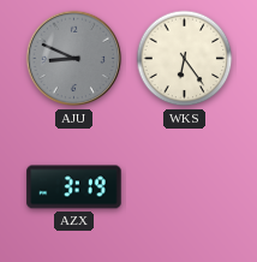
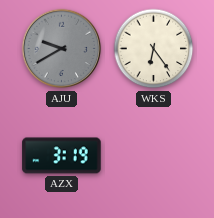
AJU: 8:49 -> 9:40
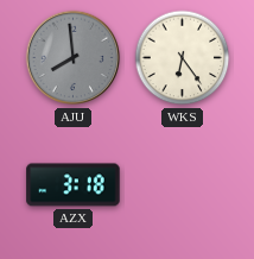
AJU: 9:40 -> 7:59
AZX: 3:19 -> 3:18
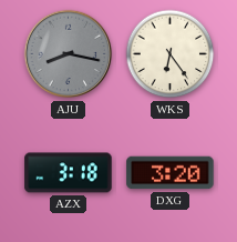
AJU: 7:59 -> 8:17
DXG: none -> 3:20
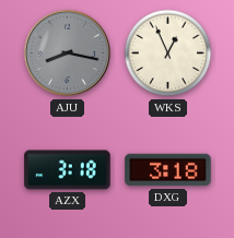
WKS: 6:24 -> 12:56
DXG: 3:20 -> 3:18
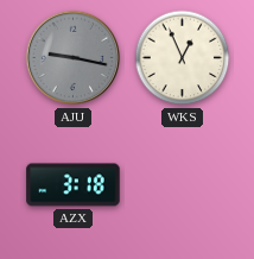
AJU: 8:17 -> 9:17
DXG: 3:18 -> none
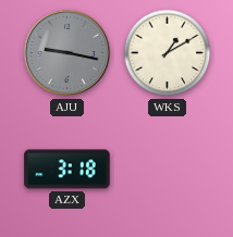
WKS: 12:56 -> 1:10
